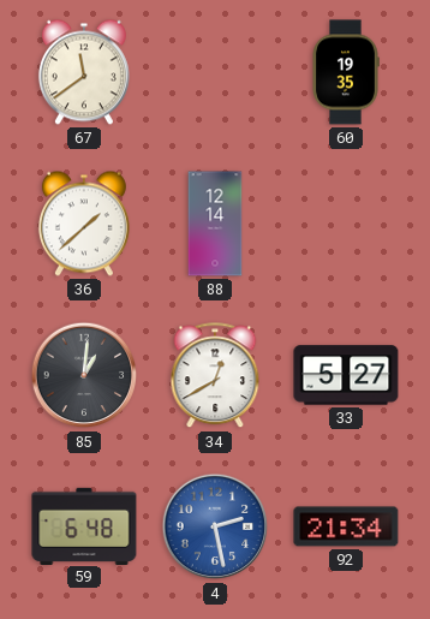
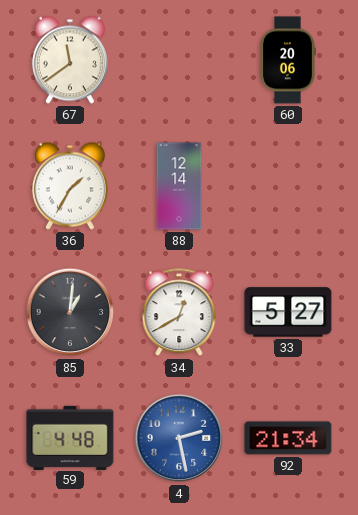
60: 19:35 -> 20:06
36: 1:38 -> 1:35
59: 6:48 -> 4:48
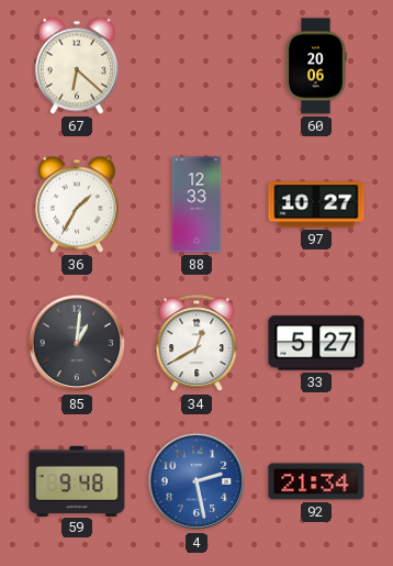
67: 11:39 -> 6:22
88: 12:14 -> 12:33
97: none -> 10:27
59: 4:48 -> 9:48
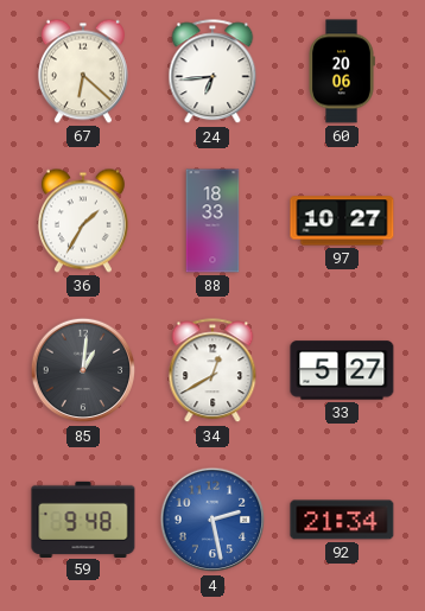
24: none -> 6:44
88: 12:33 -> 18:33
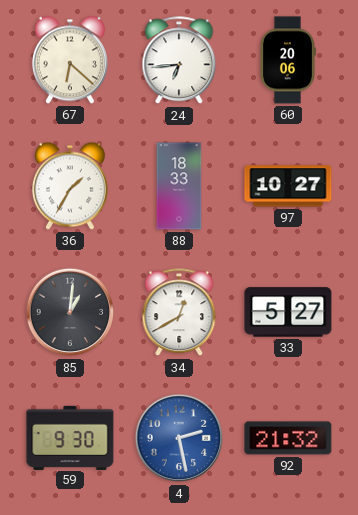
59: 9:48 -> 9:30
92: 21:34 -> 21:32
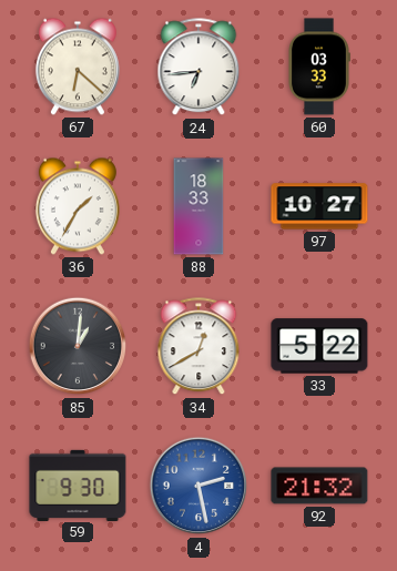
60: 20:06 -> 03:33
33: 5:27 -> 5:22
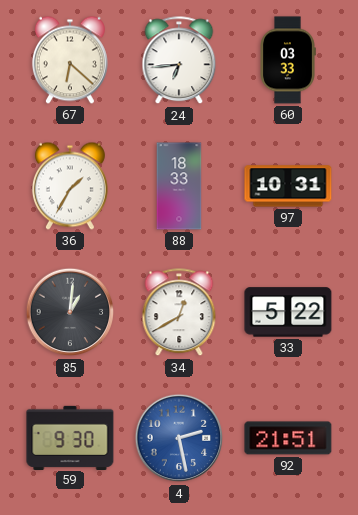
97: 10:27 -> 10:31
92: 21:32 -> 21:51
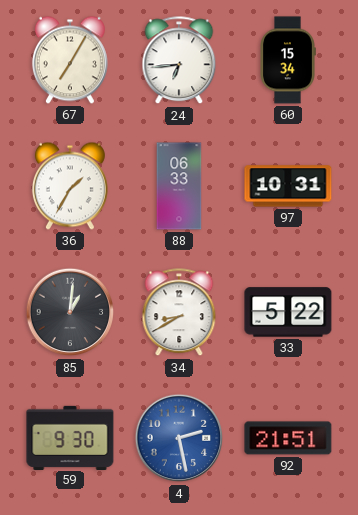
67: 6:22 -> 7:05
60: 03:33 -> 15:34
88: 18:33 -> 06:33
34: 12:40 -> 8:40
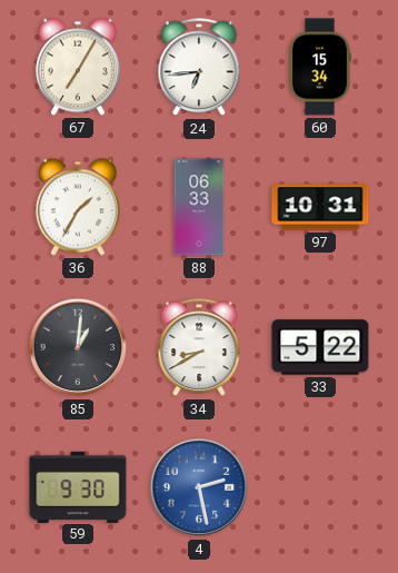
92: 21:51 -> none
